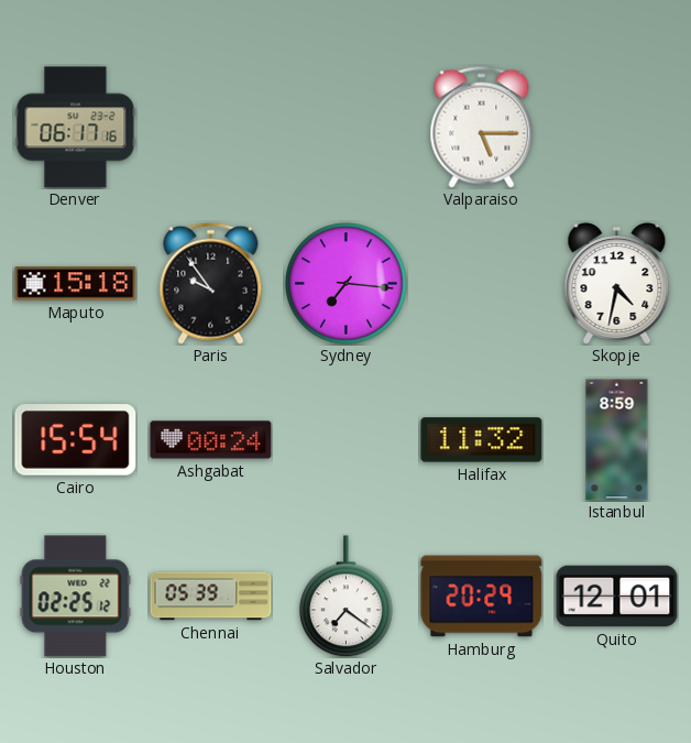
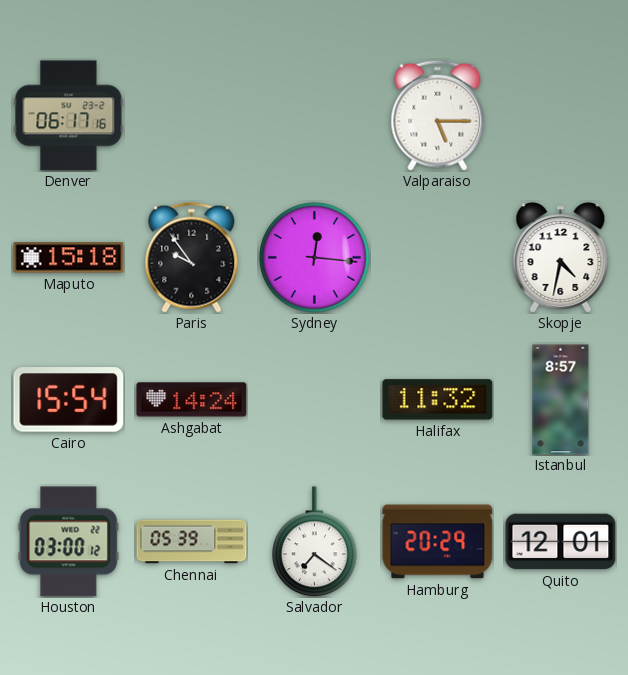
Sydney: 7:16 -> 12:16
Ashgabat: 00:24 -> 14:24
Istanbul: 8:59 -> 8:57
Houston: 02:25 -> 03:00
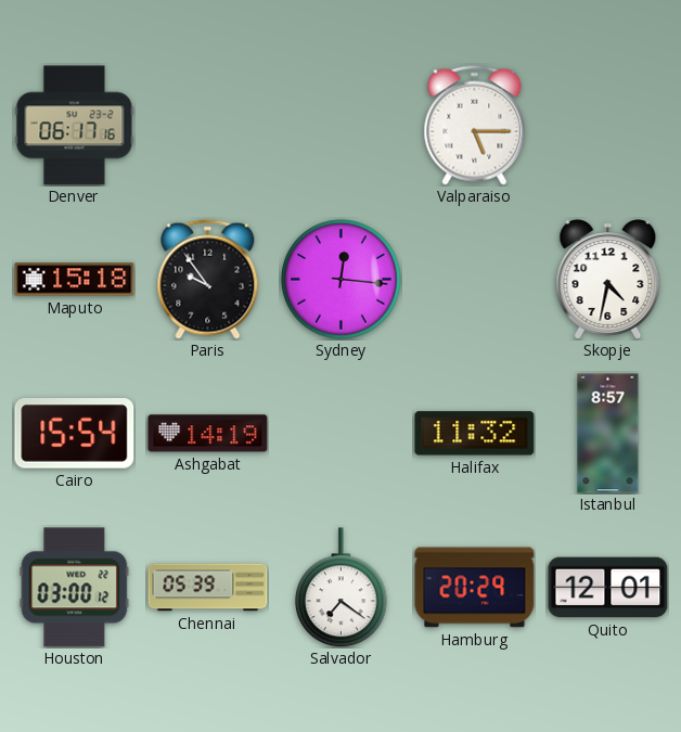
Ashgabat: 14:24 -> 14:19
